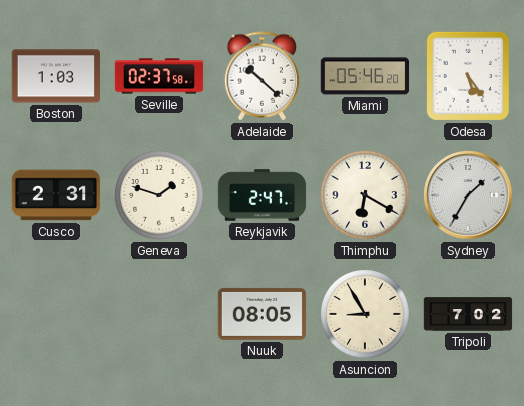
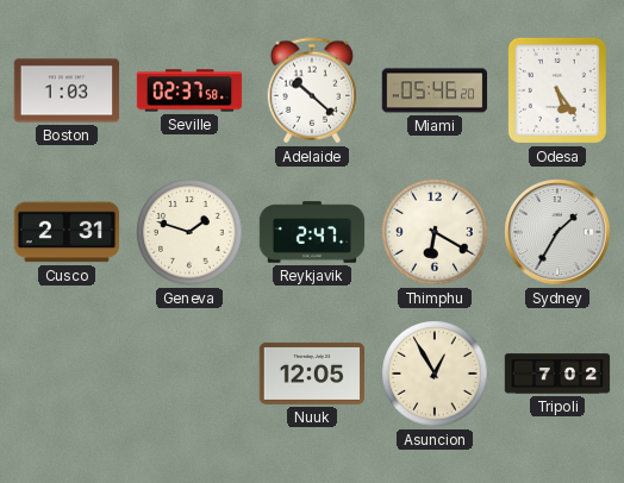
Nuuk: 08:05 -> 12:05
Asuncion: 8:55 -> 12:55
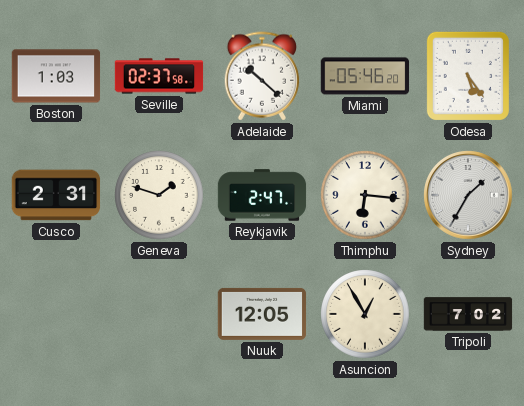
Thimphu: 6:20 -> 6:16
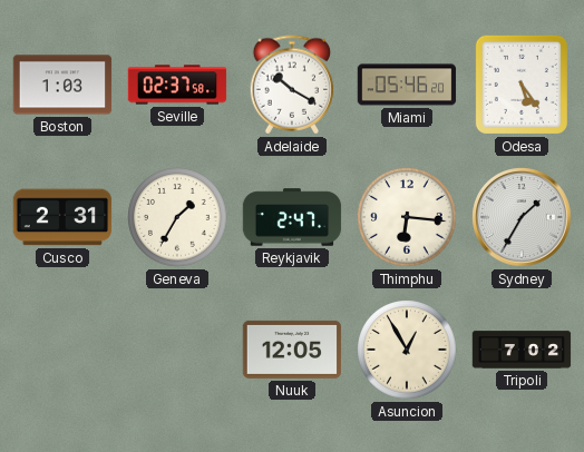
Adelaide: 10:22 -> 10:20
Geneva: 1:48 -> 1:35
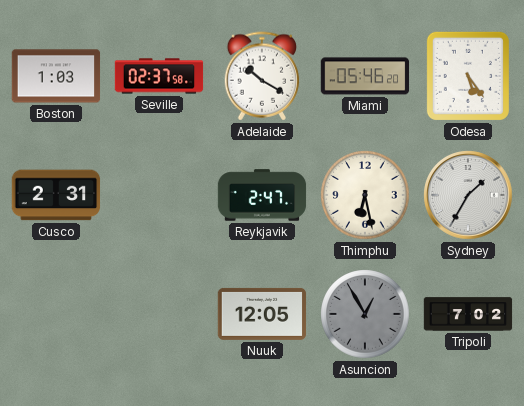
Geneva: 1:35 -> none
Thimphu: 6:16 -> 6:28
Asuncion dial: cream -> grey
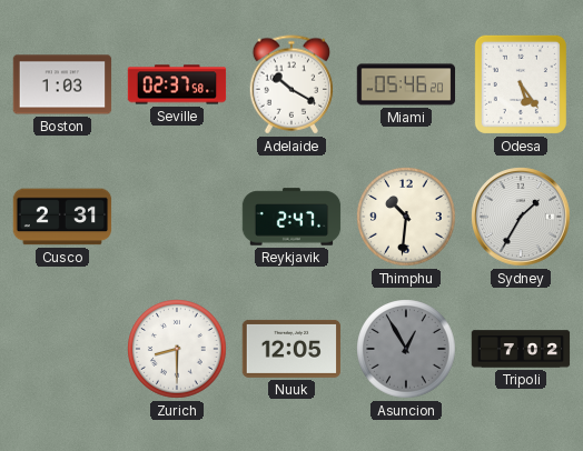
Thimphu: 6:28 -> 10:31
Zurich: none -> 8:30
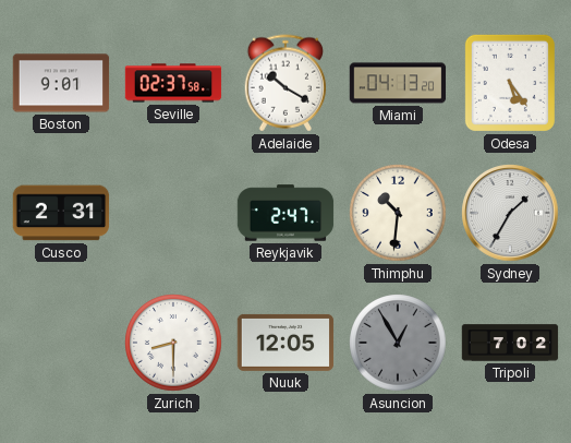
Boston: 1:03 -> 9:01
Miami: 05:46 -> 04:13
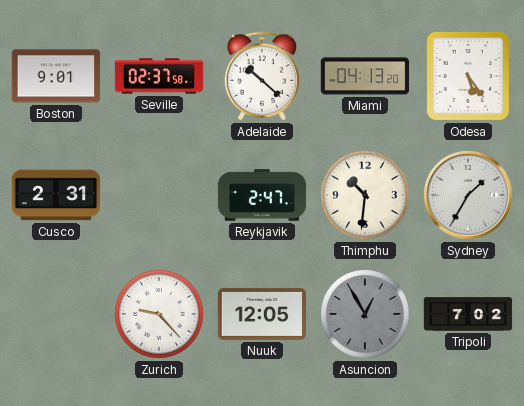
Adelaide: 10:20 -> 10:22
Zurich: 8:30 -> 9:23
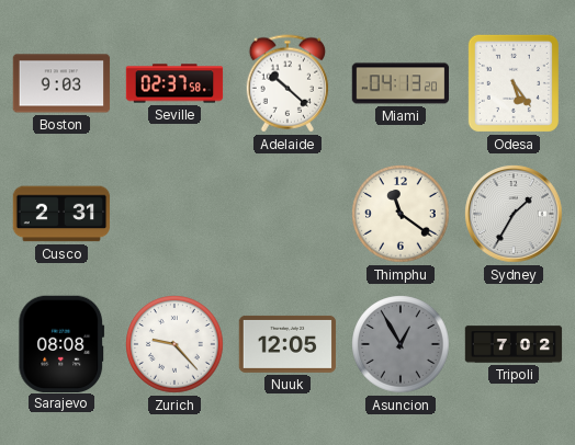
Boston: 9:01 -> 9:03
Reykjavik: 2:47 -> none
Thimphu: 10:31 -> 11:21
Sarajevo: none -> 08:08
